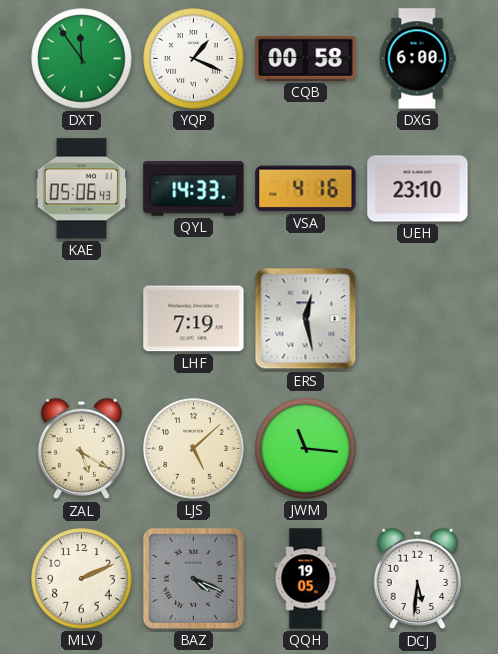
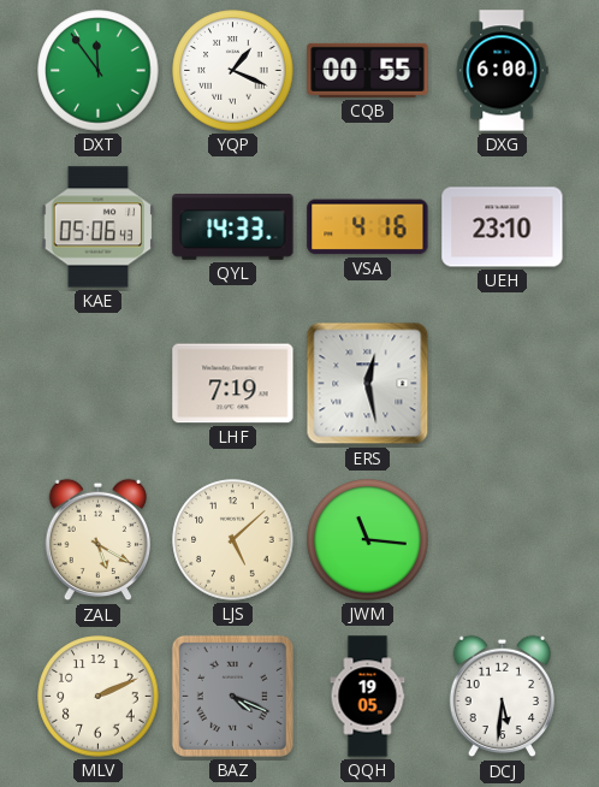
CQB: 00:58 -> 00:55
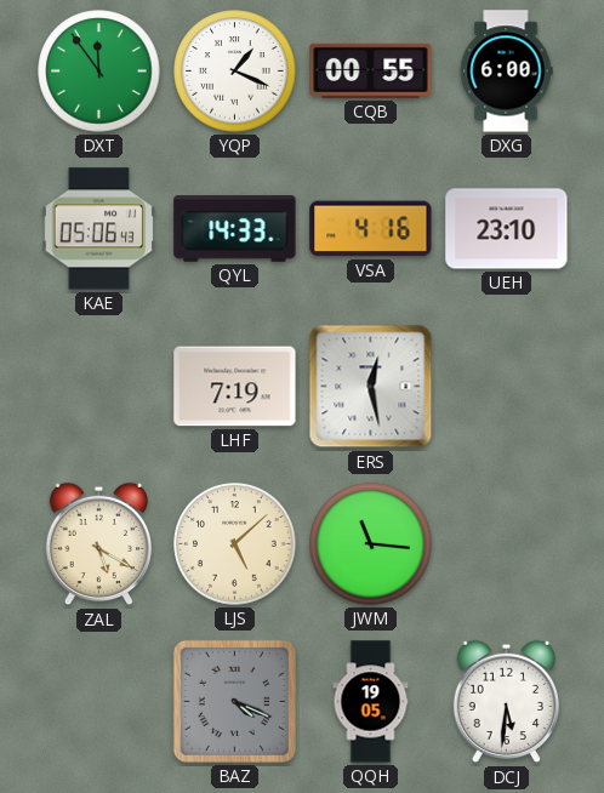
MLV: 2:11 -> none
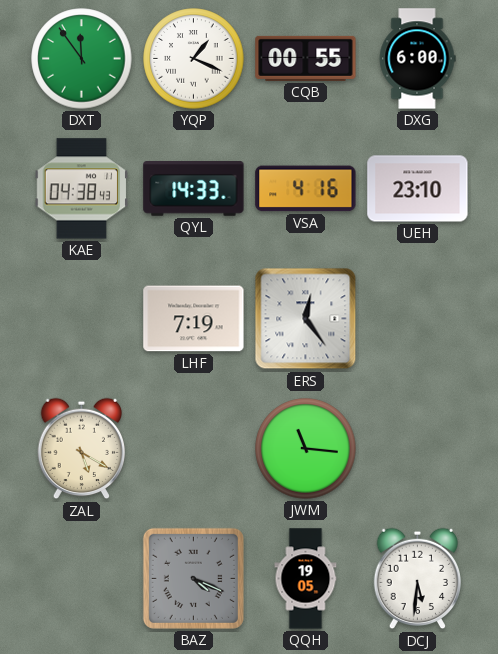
KAE: 05:06 -> 04:38
ERS: 12:28 -> 12:24
LJS: 5:08 -> none
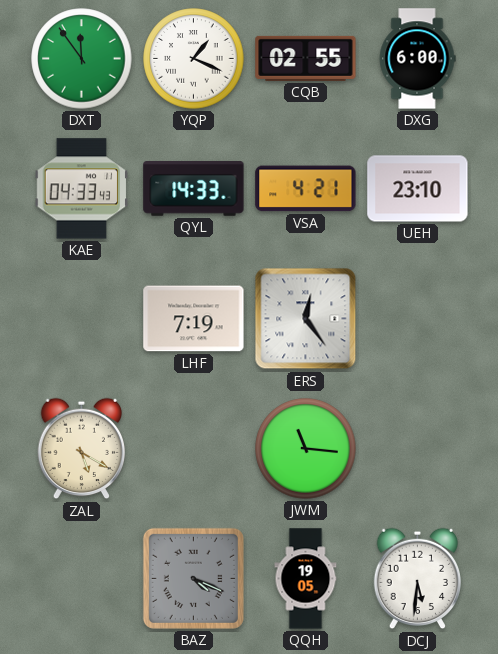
CQB: 00:55 -> 02:55
KAE: 04:38 -> 04:33
VSA: 4:16 -> 4:21
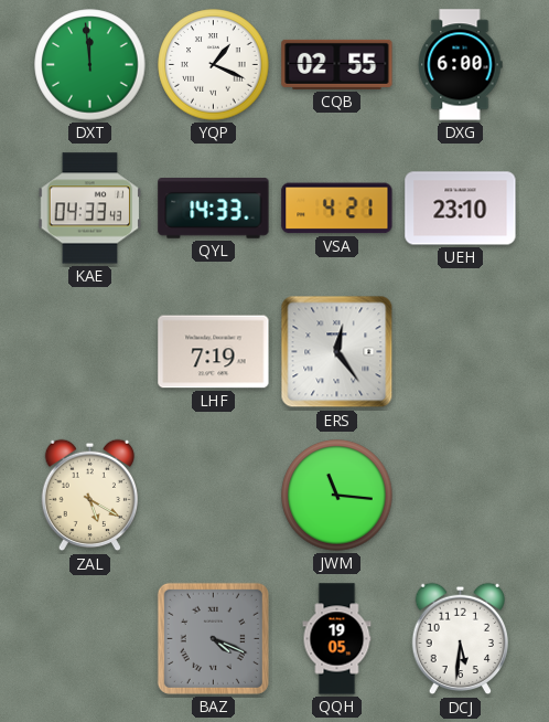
DXT: 11:54 -> 11:59
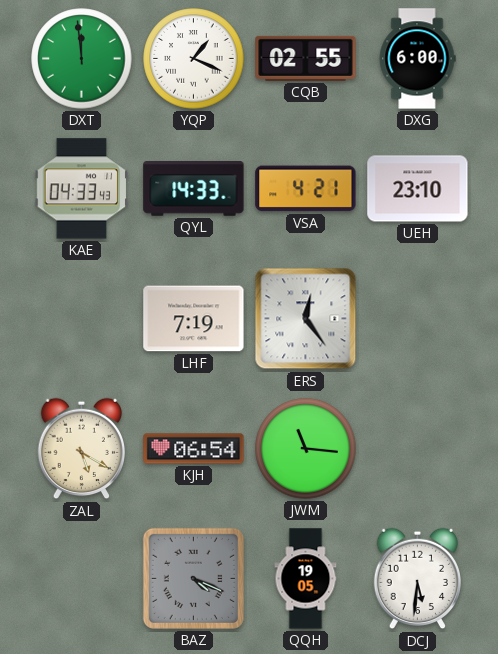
KJH: none -> 06:54
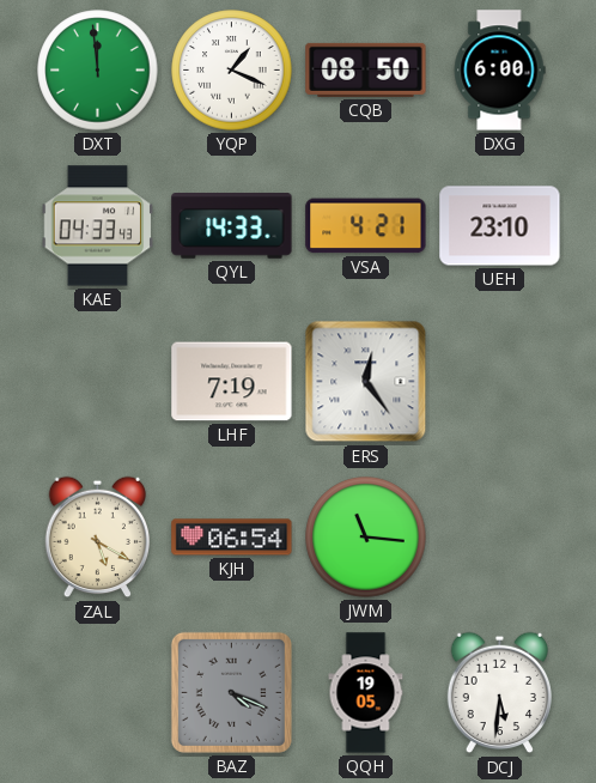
CQB: 02:55 -> 08:50
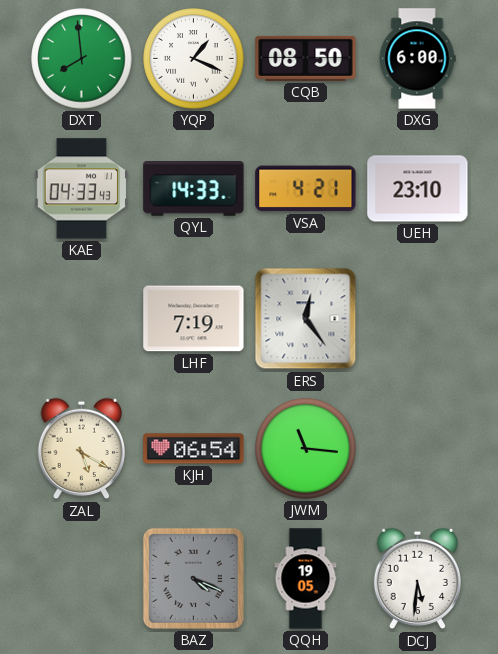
DXT: 11:59 -> 7:59
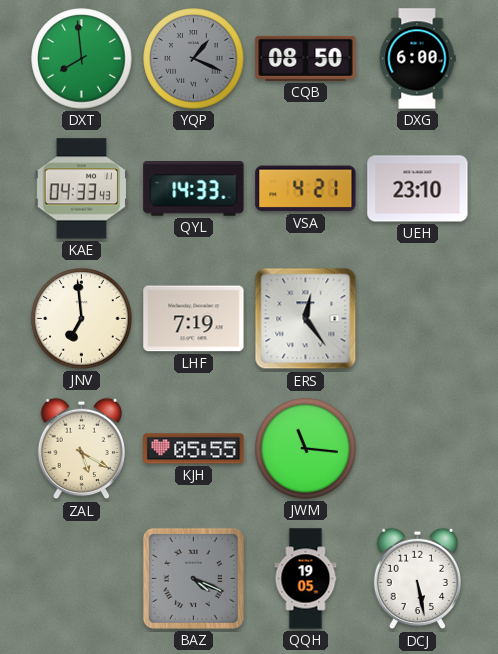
YQP dial: white -> grey
JNV: none -> 6:59
KJH: 06:54 -> 05:55
DCJ: 5:31 -> 5:28
